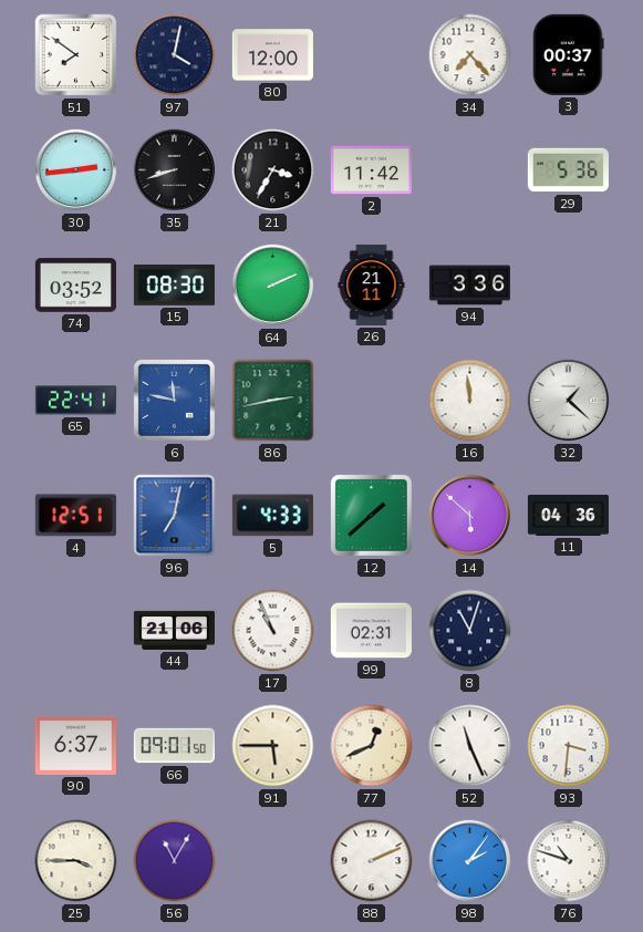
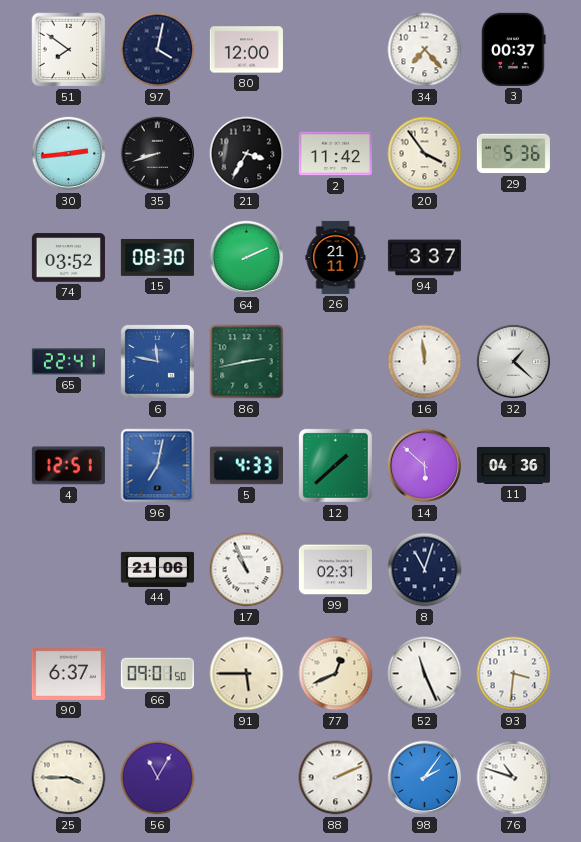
20: none -> 3:54
94: 3:36 -> 3:37
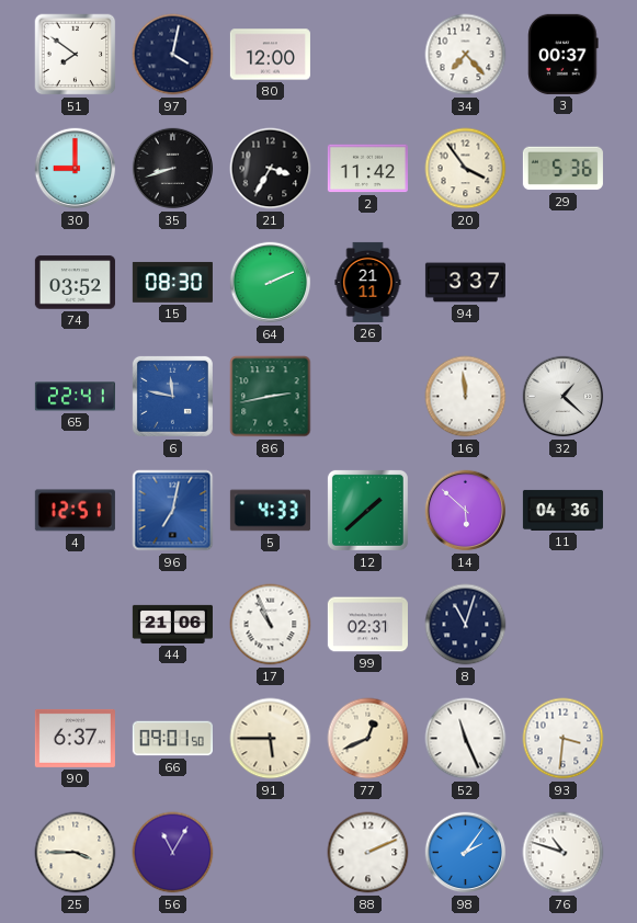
30: 2:44 -> 9:00
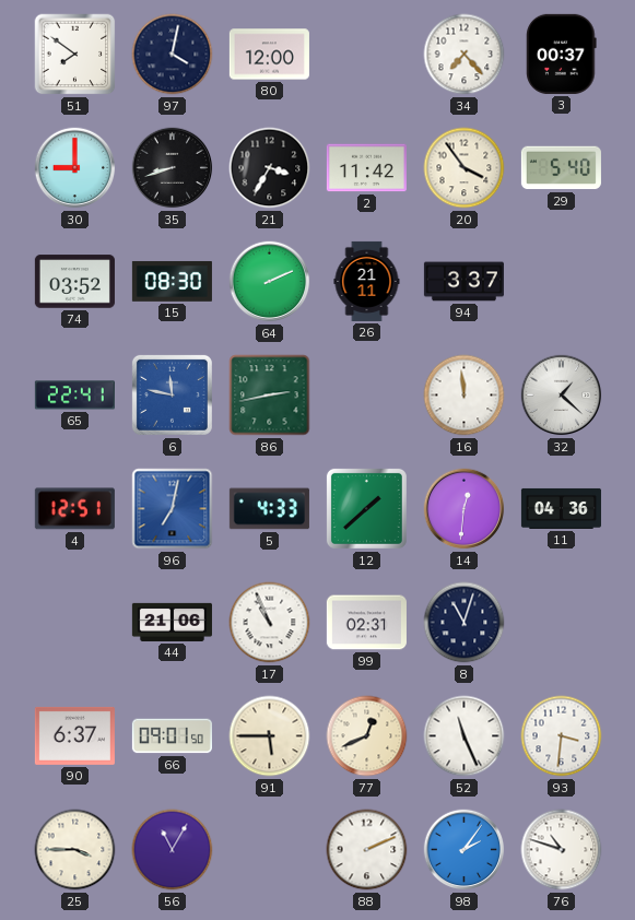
29: 5:36 -> 5:40
14: 5:52 -> 12:31
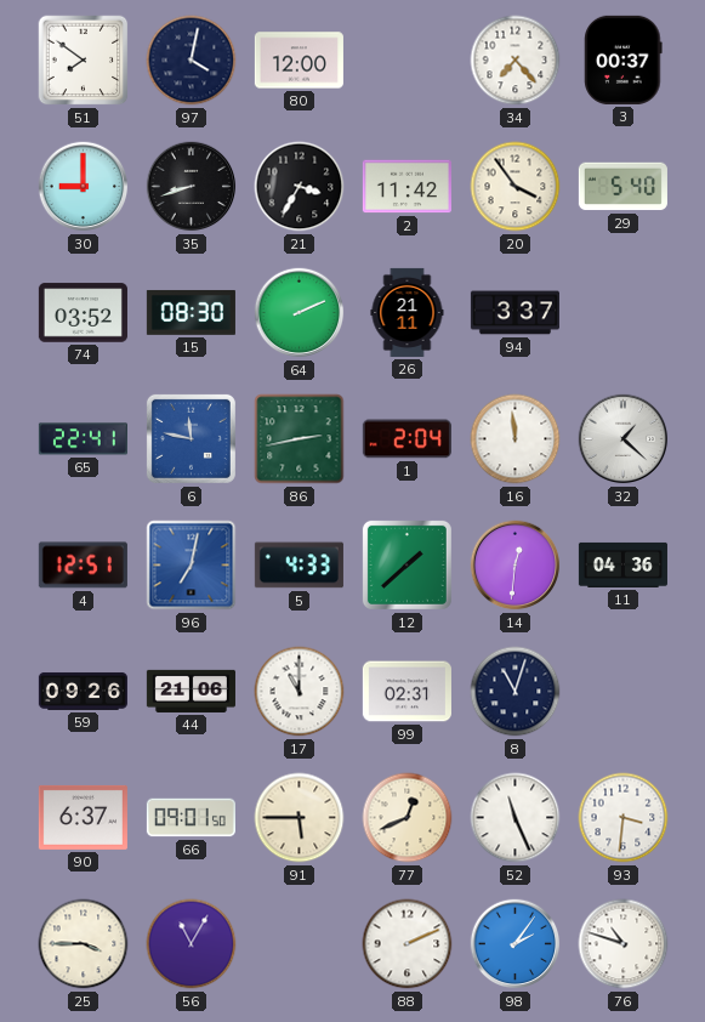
1: none -> 2:04
59: none -> 09:26
17: 10:56 -> 11:00
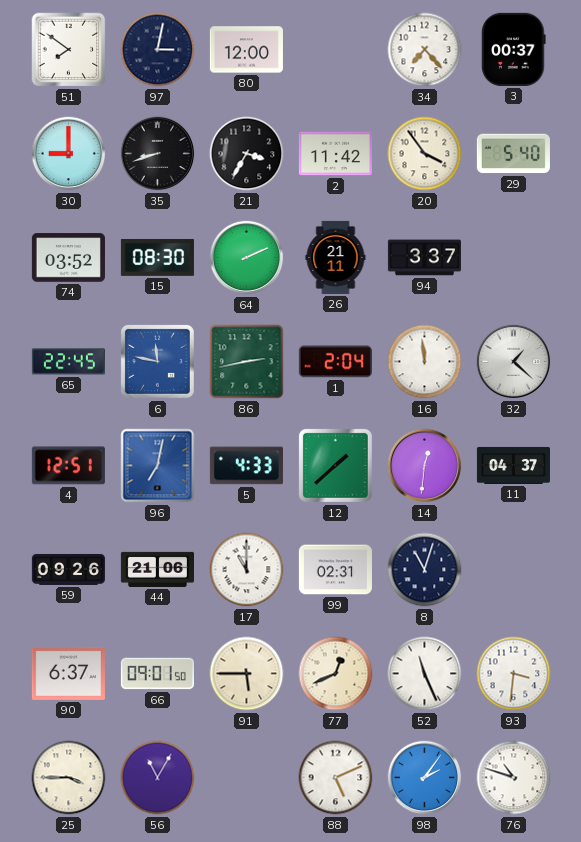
97: 4:02 -> 3:02
65: 22:41 -> 22:45
11: 04:36 -> 04:37
88: 2:11 -> 5:11
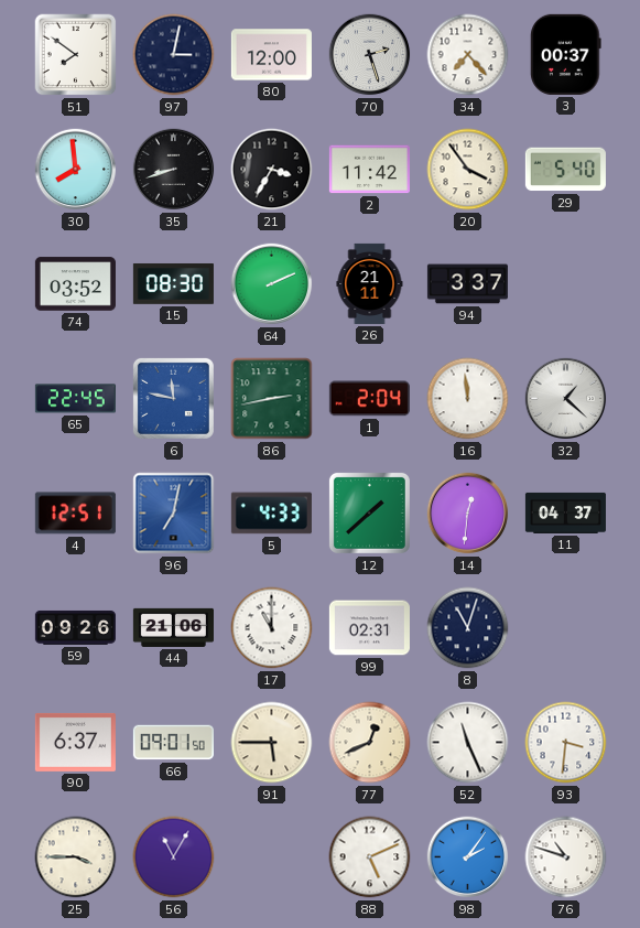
70: none -> 2:27
30: 9:00 -> 7:59
